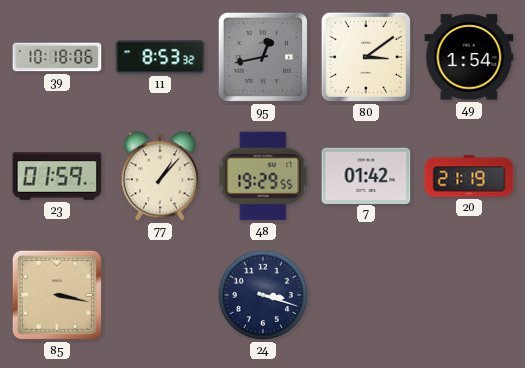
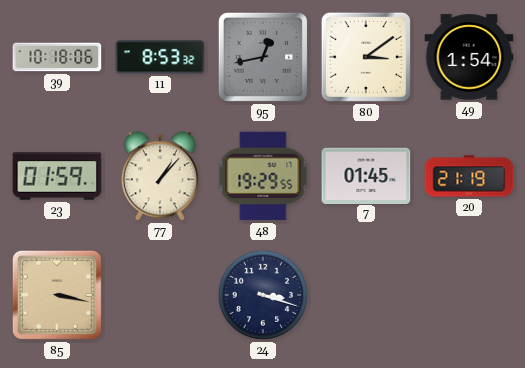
7: 01:42 -> 01:45
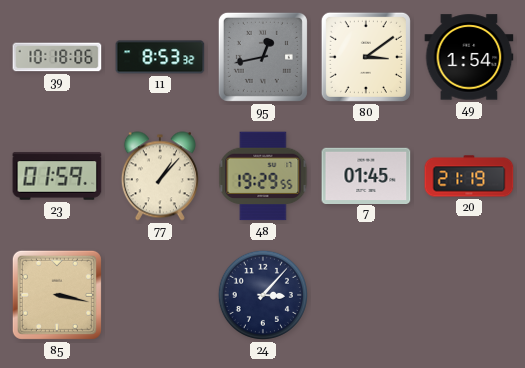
24: 3:18 -> 3:07
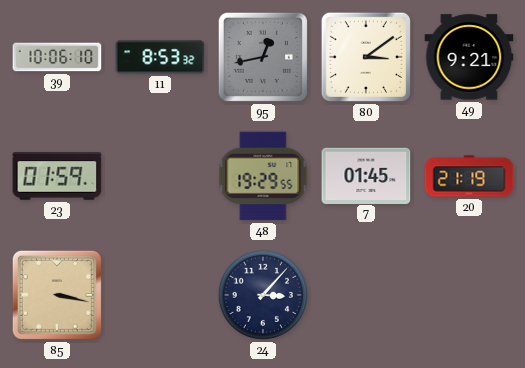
39: 10:18 -> 10:06
49: 1:54 -> 9:21
77: 1:07 -> none
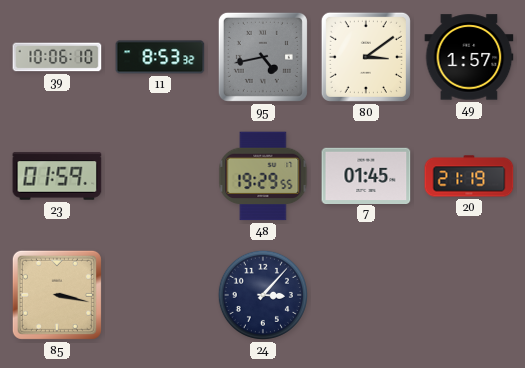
95: 12:43 -> 4:43
49: 9:21 -> 1:57
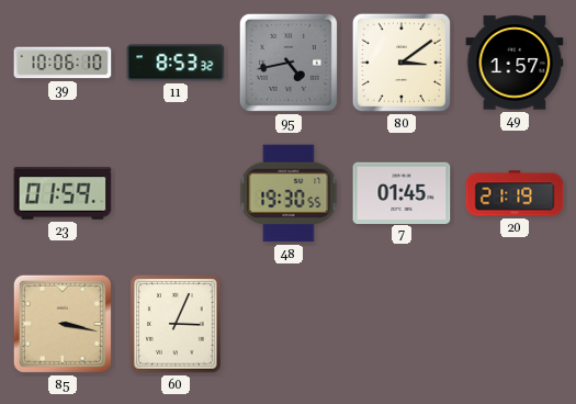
48: 19:29 -> 19:30
60: none -> 3:04
24: 3:07 -> none
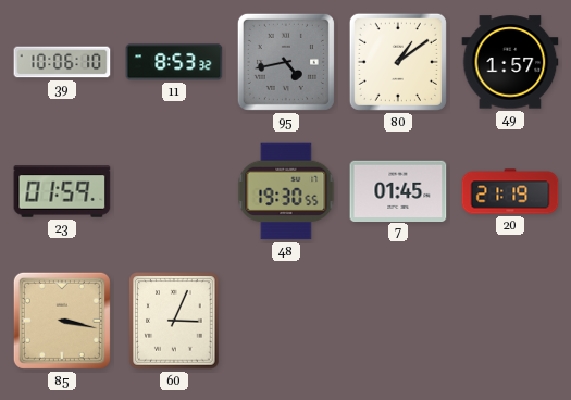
80: 3:09 -> 1:09
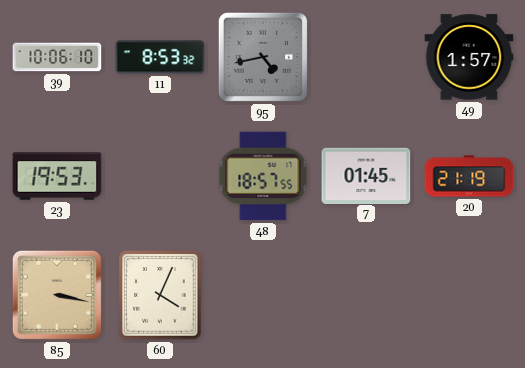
80: 1:09 -> none
23: 01:59 -> 19:53
48: 19:30 -> 18:57
60: 3:04 -> 4:04
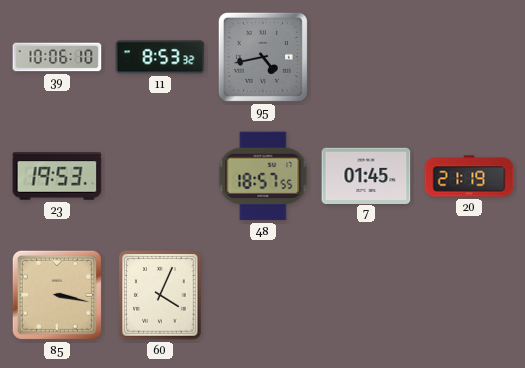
49: 1:57 -> none
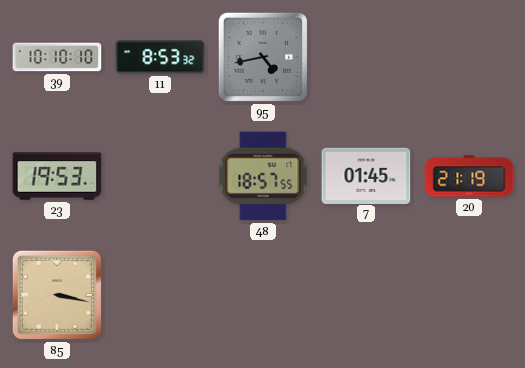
39: 10:06 -> 10:10
60: 4:04 -> none
